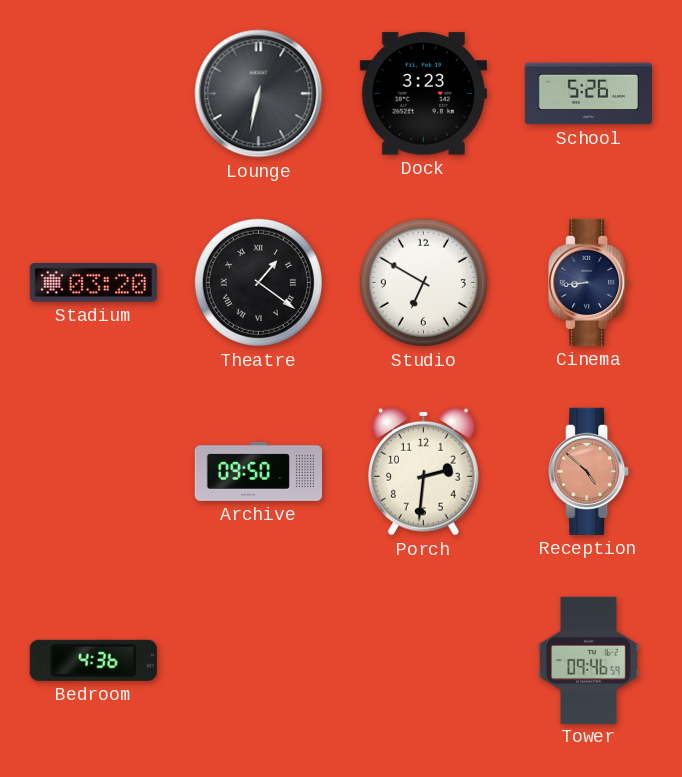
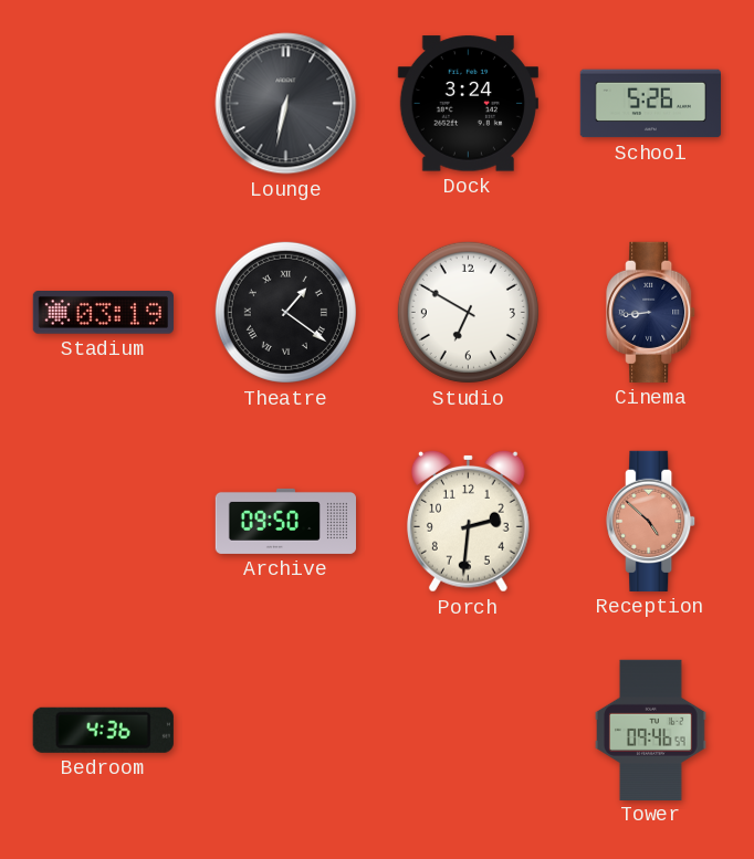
Dock: 3:23 -> 3:24
Stadium: 03:20 -> 03:19
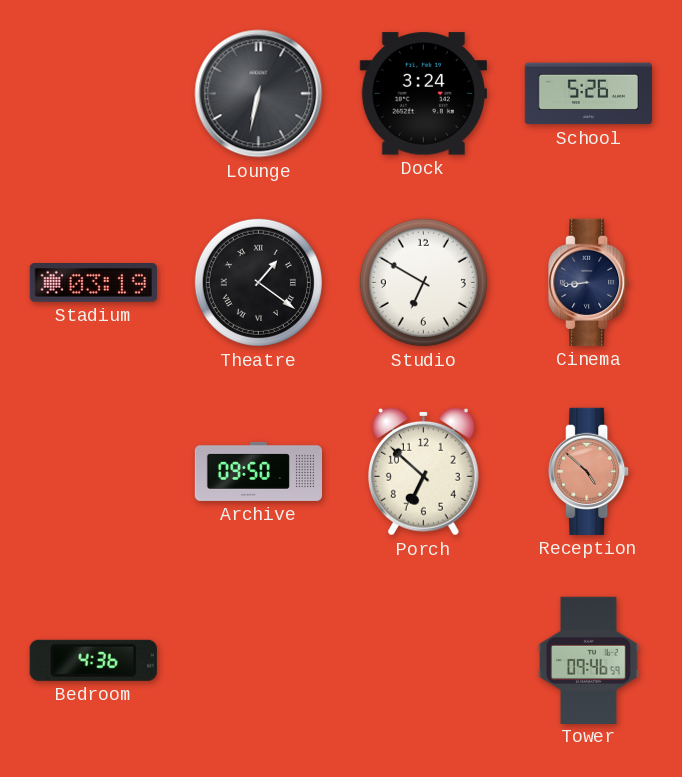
Porch: 2:31 -> 6:52
